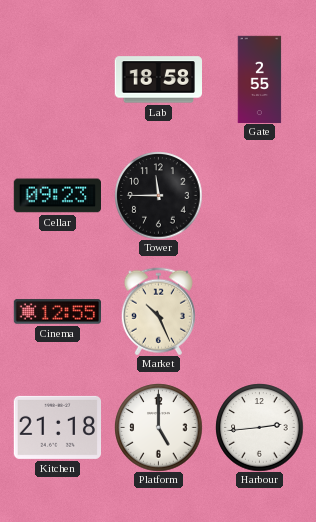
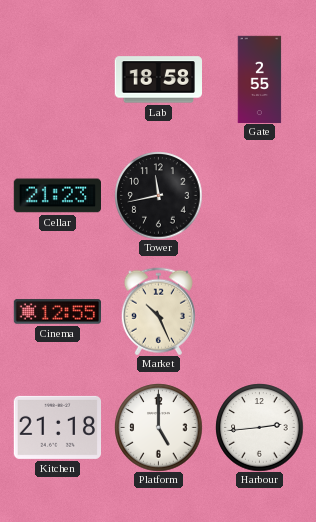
Cellar: 09:23 -> 21:23
Tower: 11:45 -> 11:43
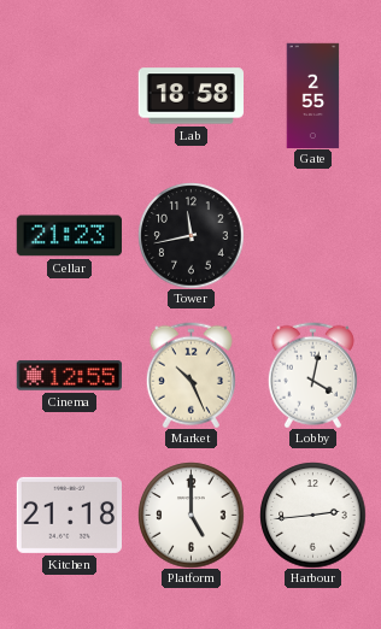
Lobby: none -> 4:02
